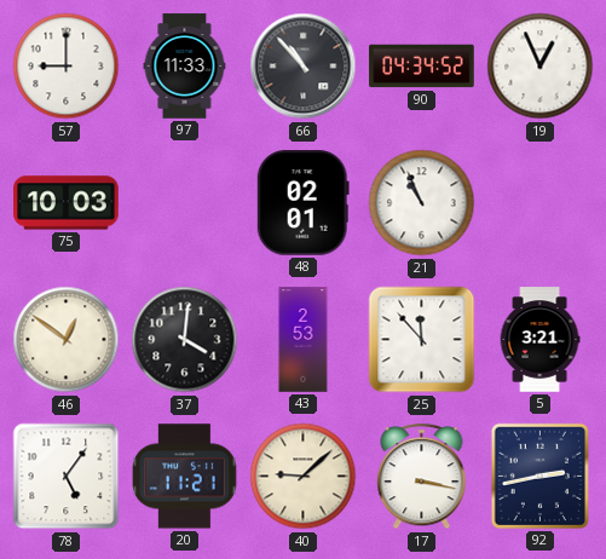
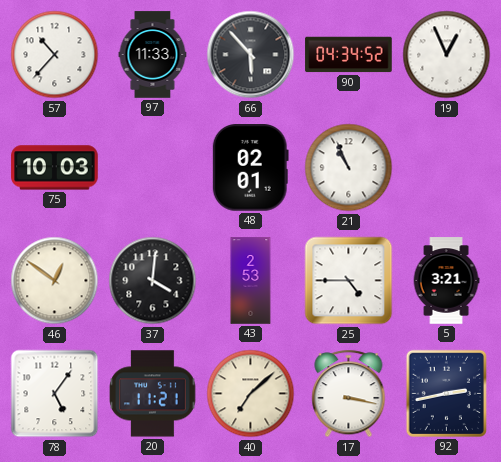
57: 9:00 -> 10:37
66: 10:53 -> 5:53
25: 11:53 -> 4:45
40: 9:08 -> 7:08
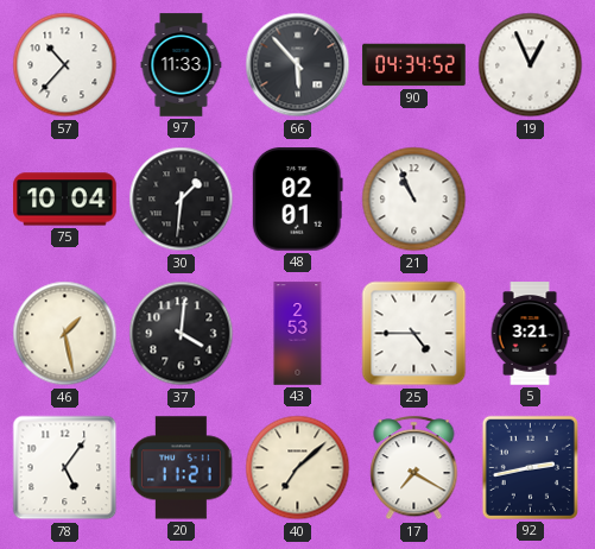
75: 10:03 -> 10:04
30: none -> 1:31
46: 12:51 -> 1:28
17: 3:17 -> 7:20
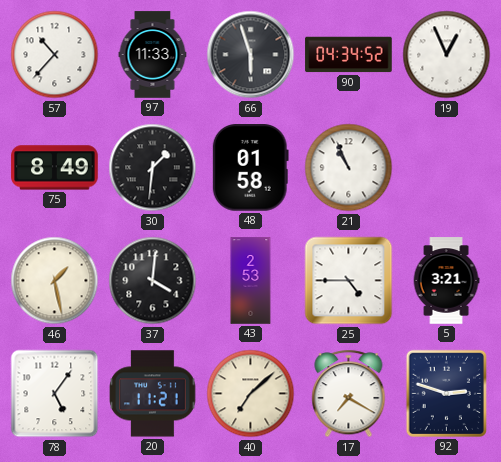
66: 5:53 -> 5:57
75: 10:04 -> 8:49
48: 02:01 -> 01:58
92: 2:43 -> 2:48
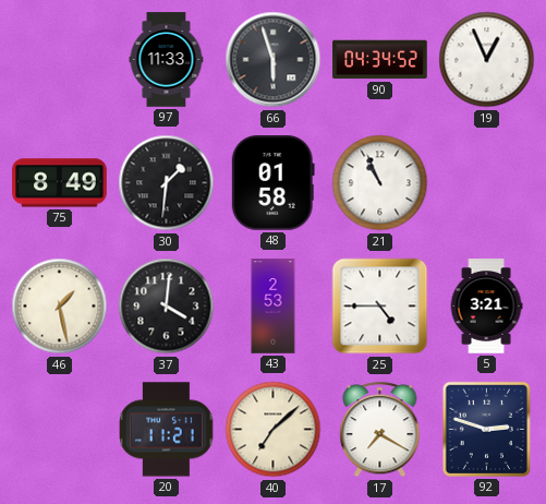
57: 10:37 -> none
78: 5:06 -> none
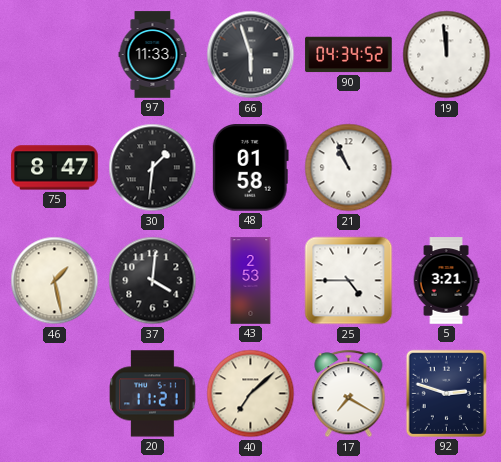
19: 12:56 -> 11:59
75: 8:49 -> 8:47
